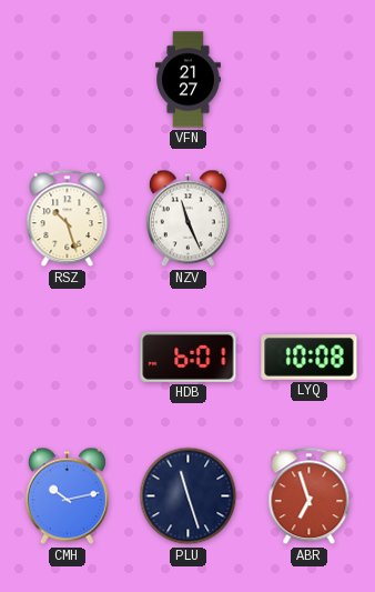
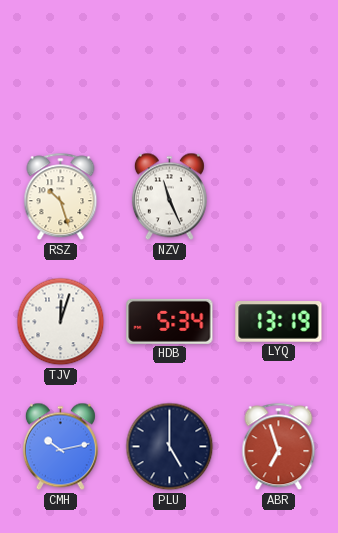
VFN: 21:27 -> none
TJV: none -> 12:03
HDB: 6:01 -> 5:34
LYQ: 10:08 -> 13:19
PLU: 11:27 -> 5:00
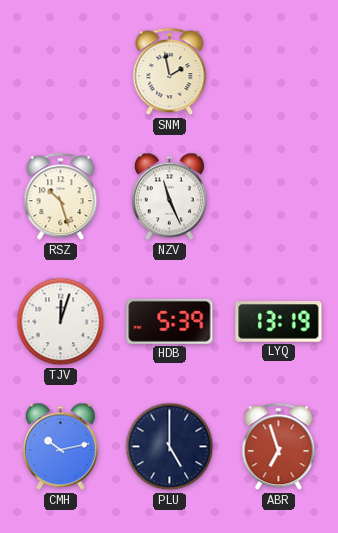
SNM: none -> 1:58
HDB: 5:34 -> 5:39
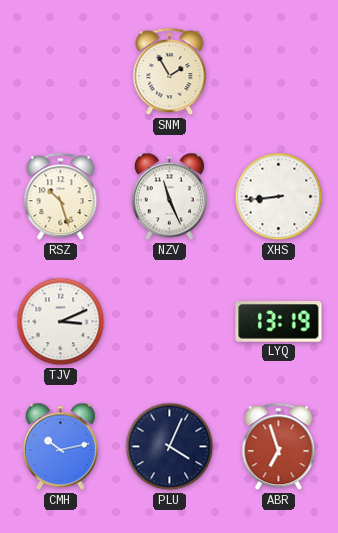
SNM: 1:58 -> 1:55
XHS: none -> 8:44
TJV: 12:03 -> 3:11
HDB: 5:39 -> none
PLU: 5:00 -> 4:04
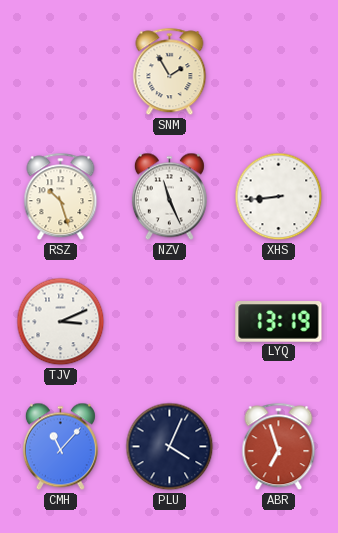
CMH: 10:13 -> 11:07
